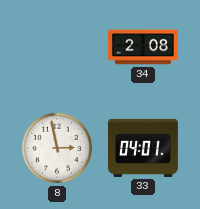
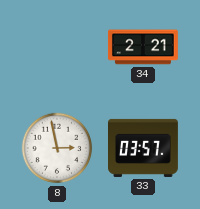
34: 2:08 -> 2:21
33: 04:01 -> 03:57
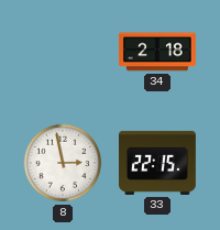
34: 2:21 -> 2:18
33: 03:57 -> 22:15
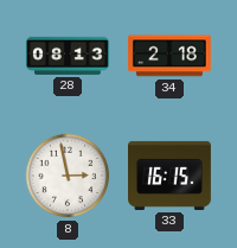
28: none -> 08:13
33: 22:15 -> 16:15
